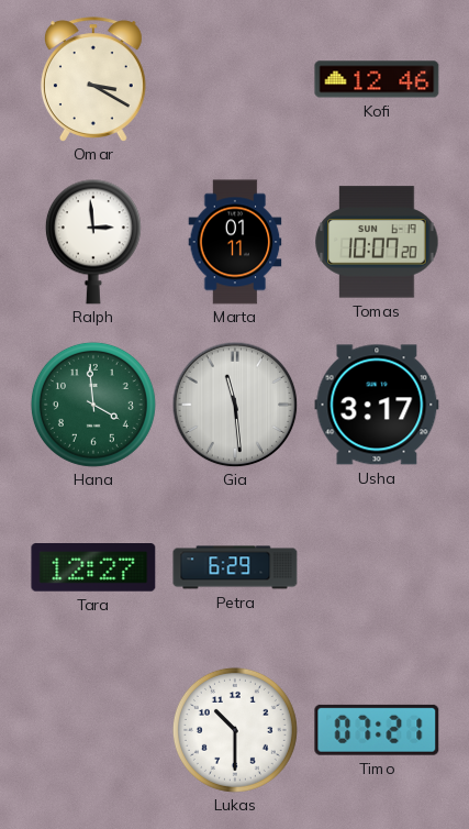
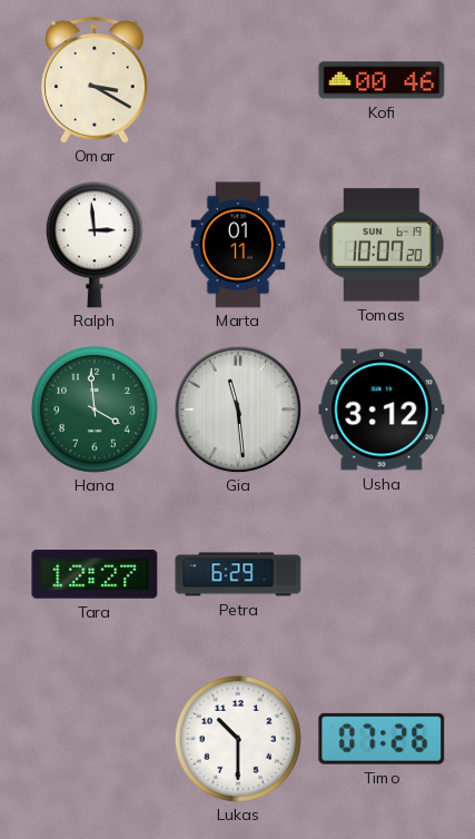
Kofi: 12:46 -> 00:46
Usha: 3:17 -> 3:12
Timo: 07:21 -> 07:26
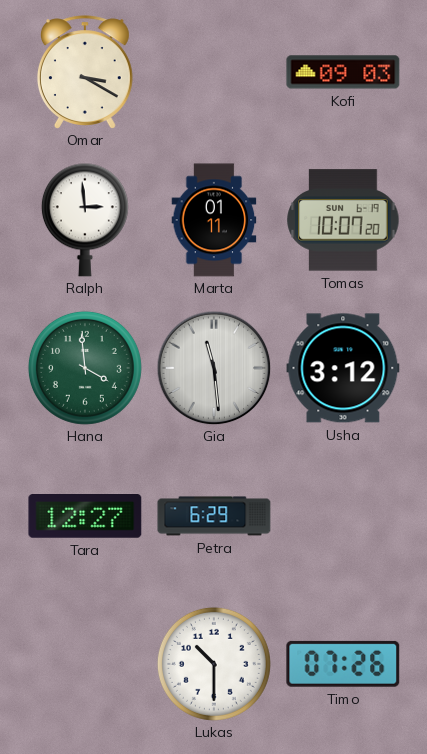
Kofi: 00:46 -> 09:03
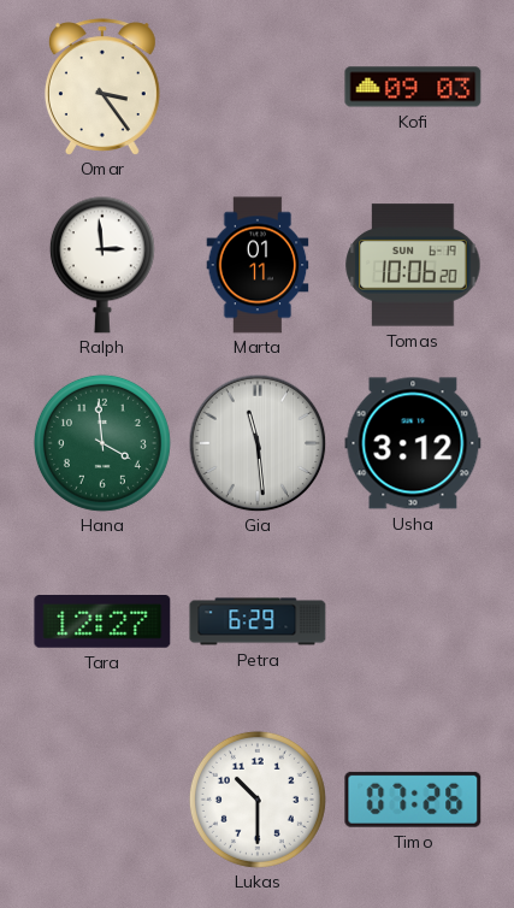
Omar: 3:20 -> 3:24
Tomas: 10:07 -> 10:06
